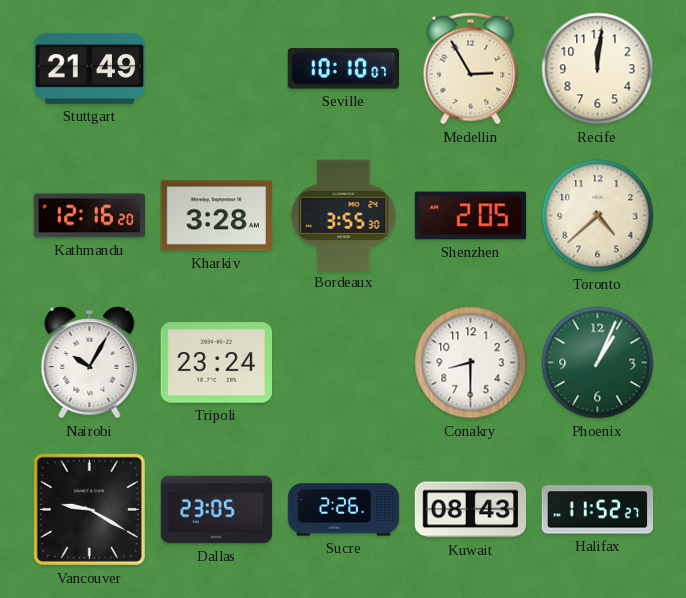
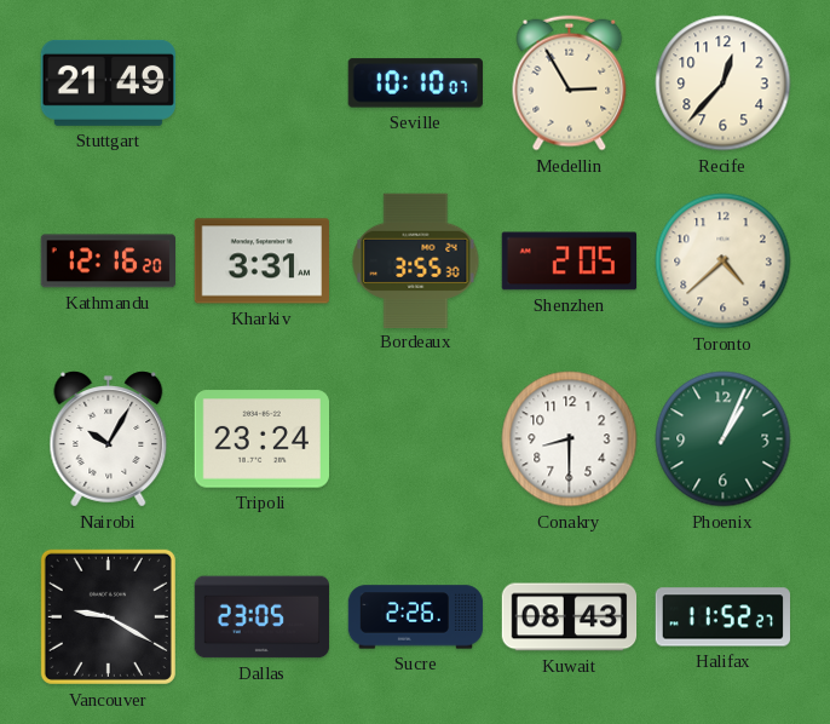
Recife: 12:01 -> 12:37
Kharkiv: 3:28 -> 3:31
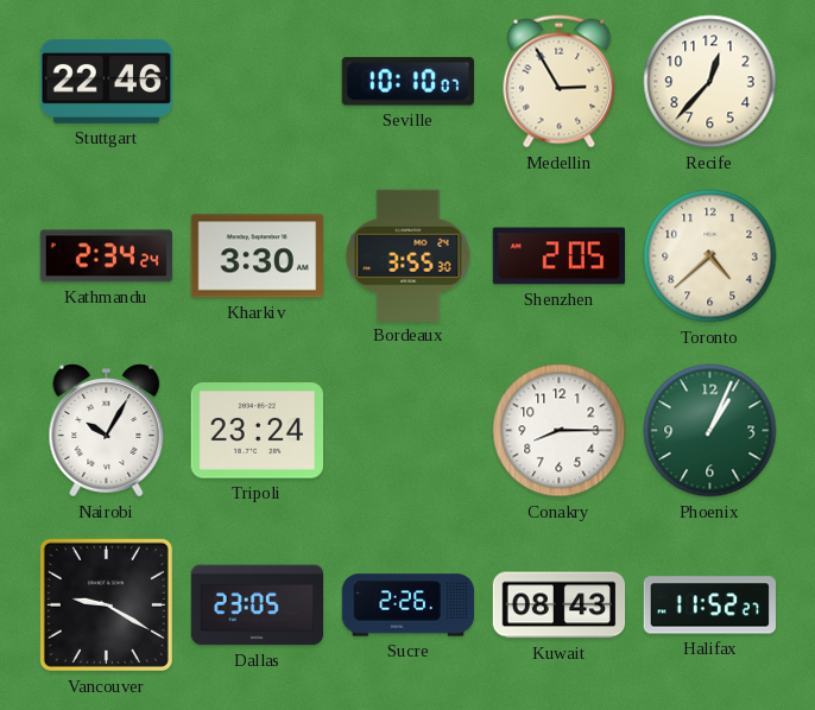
Stuttgart: 21:49 -> 22:46
Kathmandu: 12:16 -> 2:34
Kharkiv: 3:31 -> 3:30
Conakry: 8:30 -> 8:15
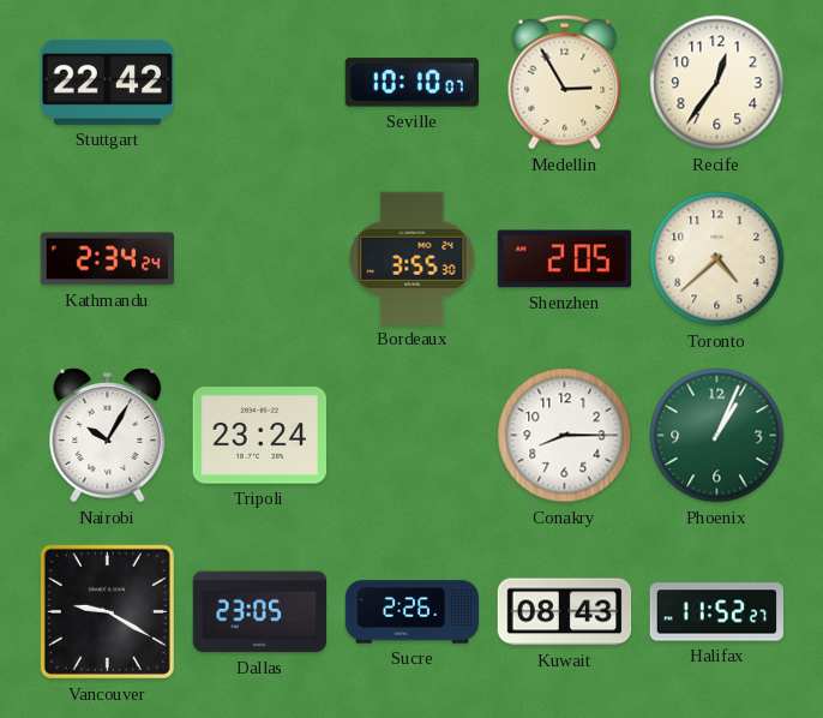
Stuttgart: 22:46 -> 22:42
Recife: 12:37 -> 12:36
Kharkiv: 3:30 -> none
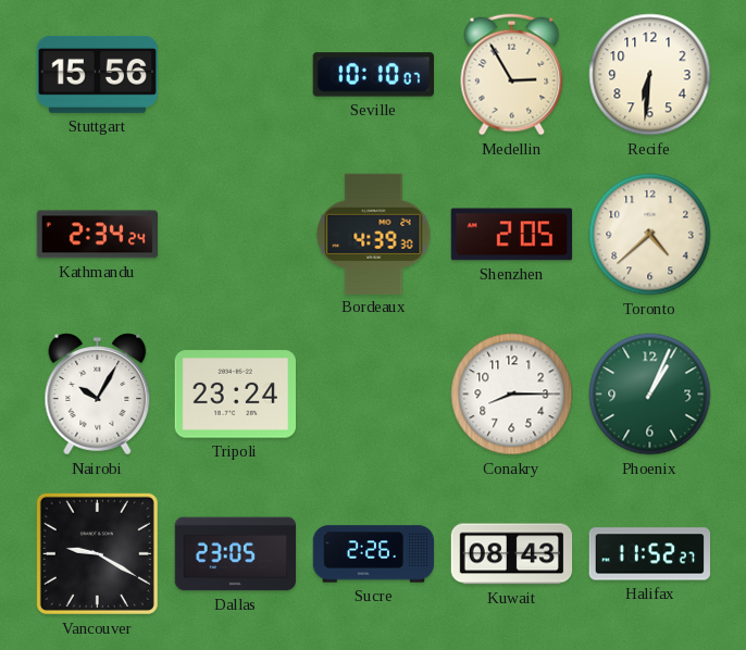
Stuttgart: 22:42 -> 15:56
Recife: 12:36 -> 6:31
Bordeaux: 3:55 -> 4:39
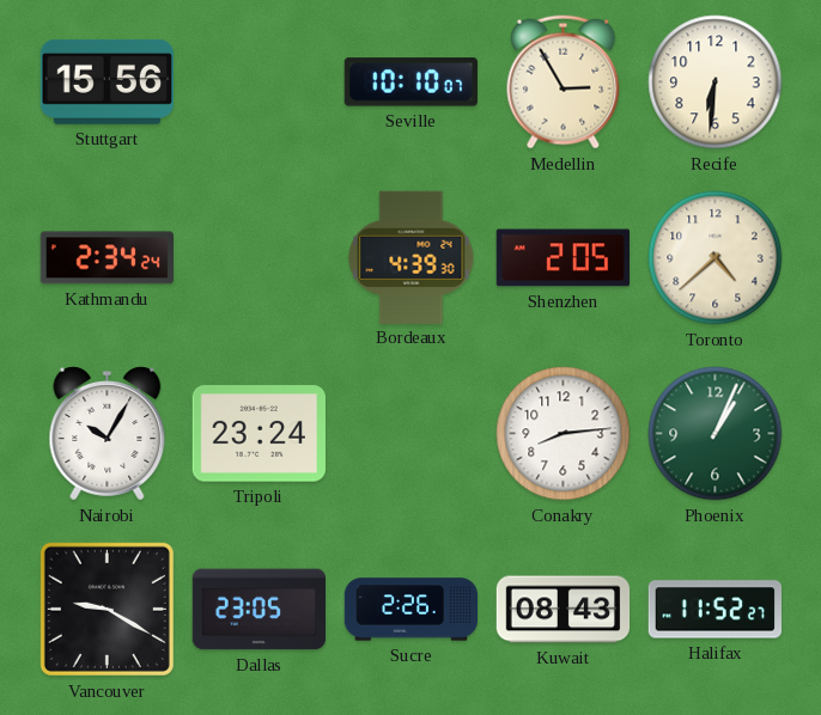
Conakry: 8:15 -> 8:14
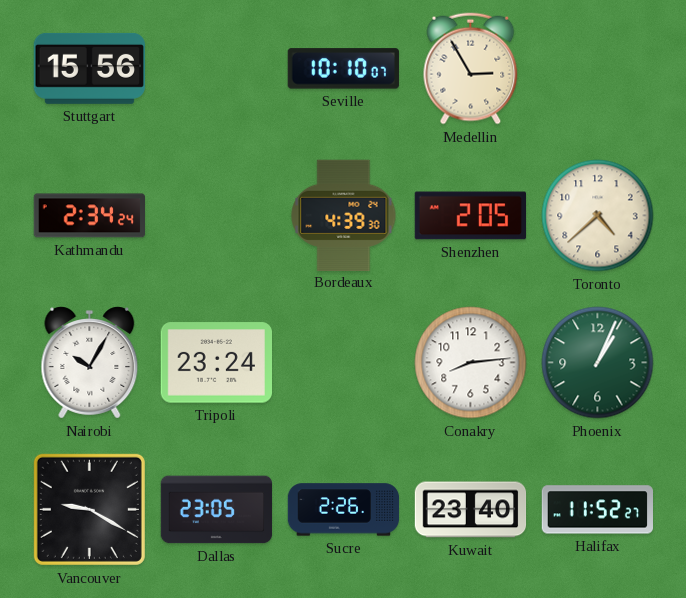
Recife: 6:31 -> none
Kuwait: 08:43 -> 23:40
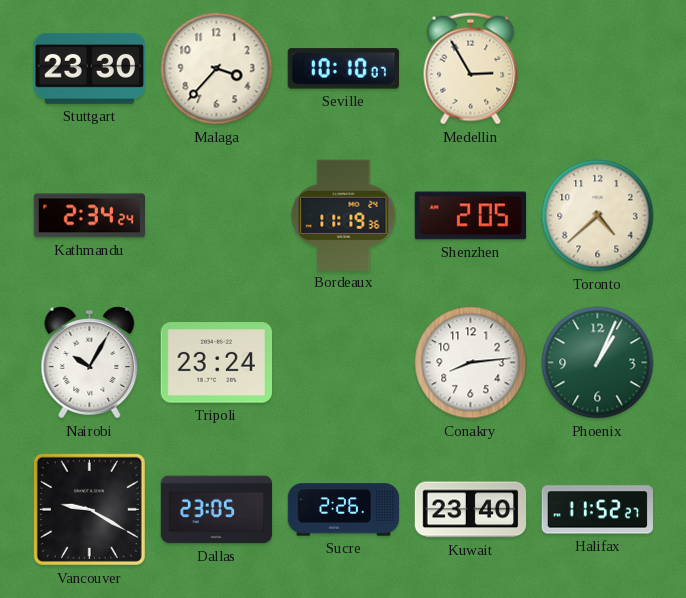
Stuttgart: 15:56 -> 23:30
Malaga: none -> 3:37
Bordeaux: 4:39 -> 11:19
